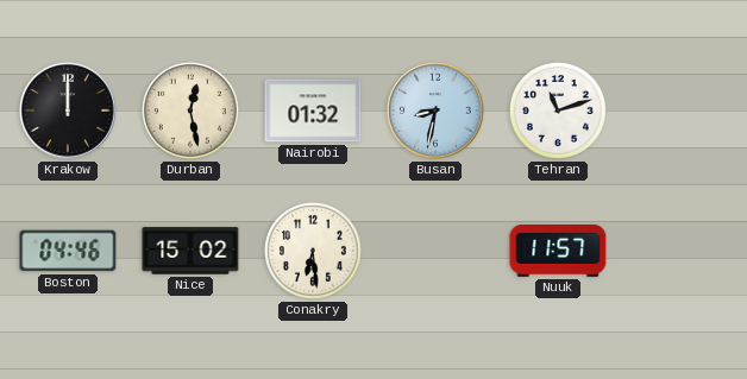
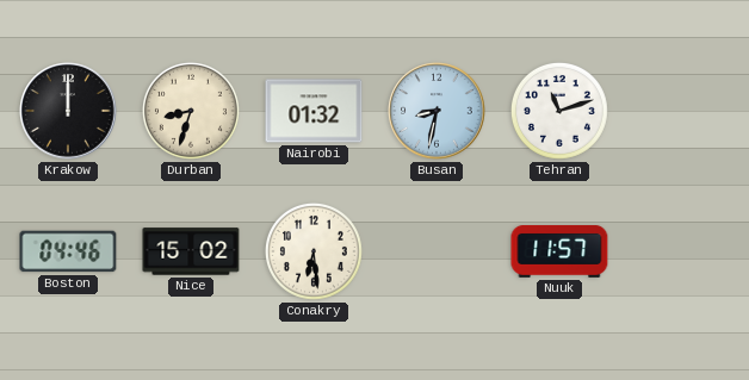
Durban: 12:28 -> 8:33
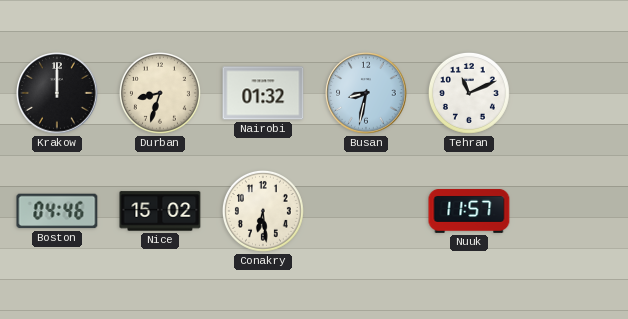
Tehran: 11:12 -> 11:11
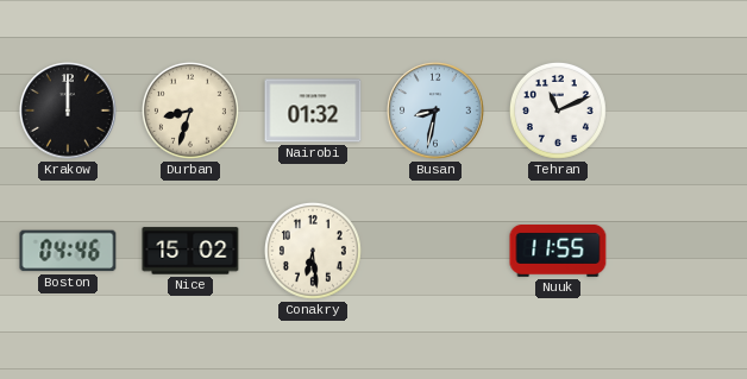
Nuuk: 11:57 -> 11:55
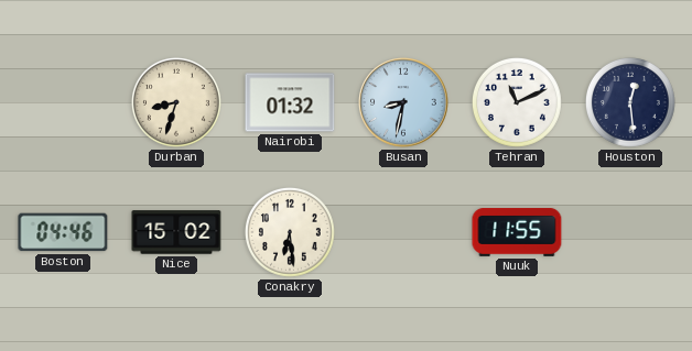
Krakow: 12:00 -> none
Houston: none -> 12:29
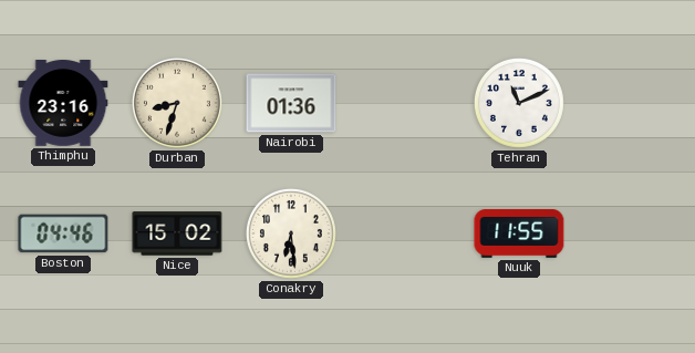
Thimphu: none -> 23:16
Nairobi: 01:32 -> 01:36
Busan: 8:32 -> none
Houston: 12:29 -> none
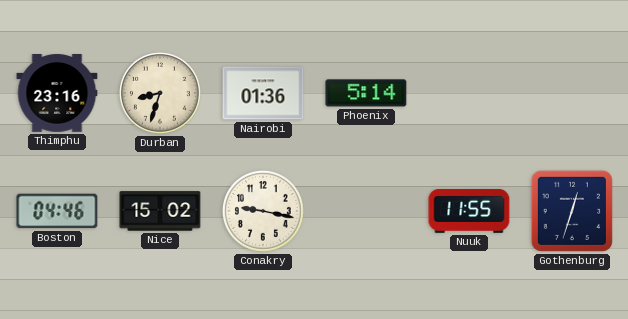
Phoenix: none -> 5:14
Tehran: 11:11 -> none
Conakry: 6:29 -> 9:17
Gothenburg: none -> 12:33
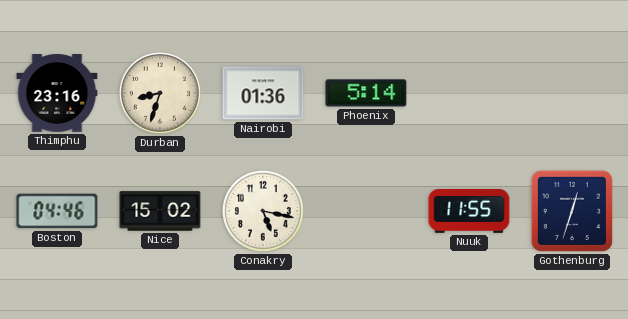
Conakry: 9:17 -> 5:17
